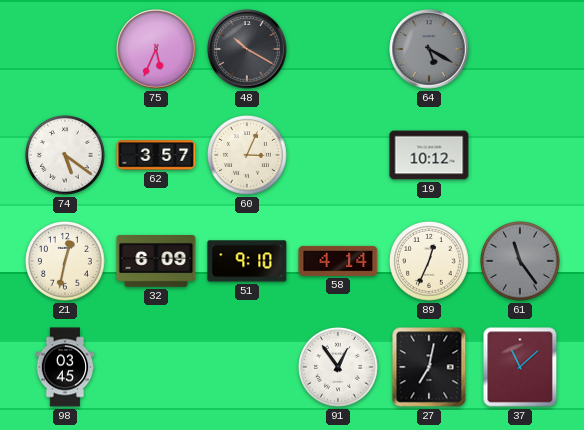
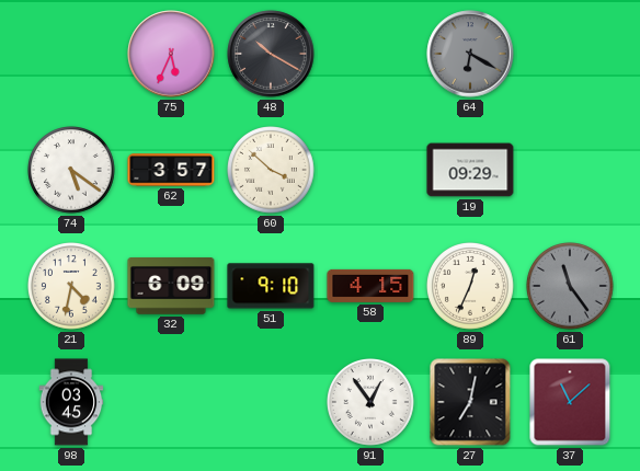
64: 5:20 -> 6:20
60: 3:04 -> 3:52
19: 10:12 -> 09:29
21: 12:32 -> 4:32
58: 4:14 -> 4:15
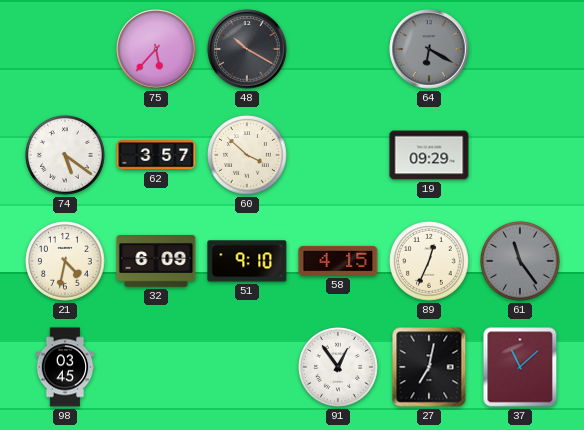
75: 5:34 -> 5:37
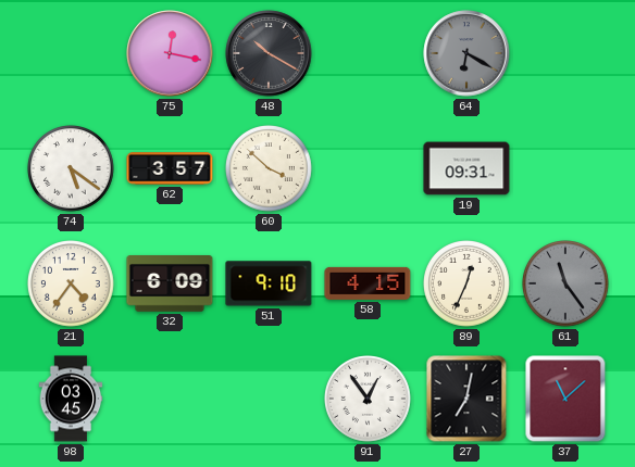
75: 5:37 -> 12:17
19: 09:29 -> 09:31
21: 4:32 -> 4:36
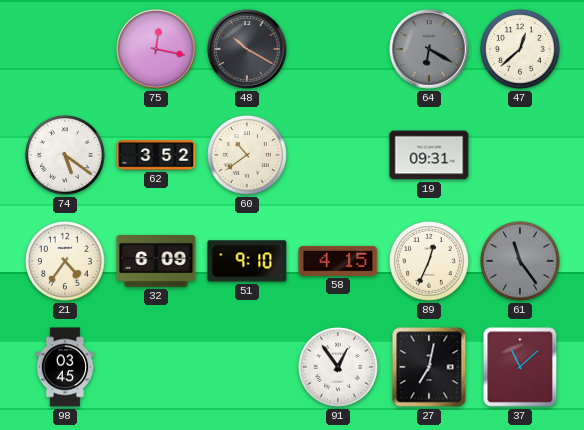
47: none -> 12:38
62: 3:57 -> 3:52
60: 3:52 -> 10:39
